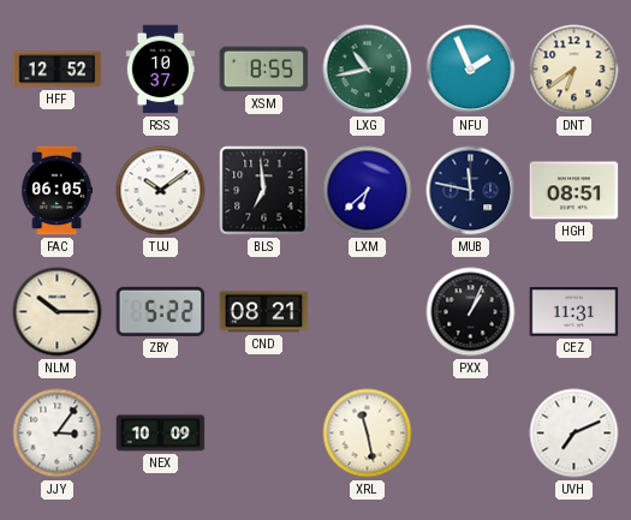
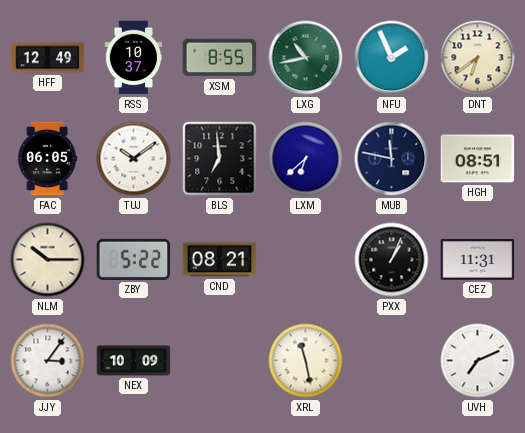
HFF: 12:52 -> 12:49
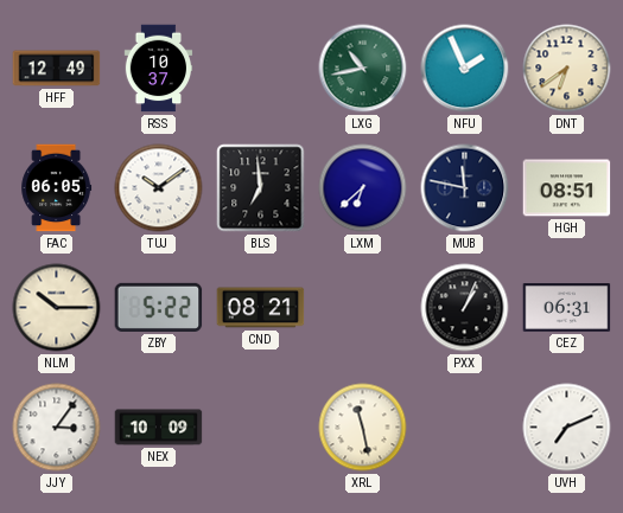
XSM: 8:55 -> none
CEZ: 11:31 -> 06:31
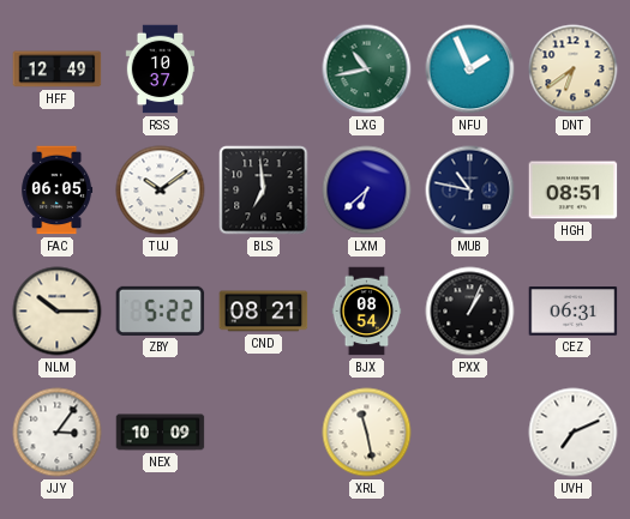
MUB: 11:47 -> 10:47
BJX: none -> 08:54
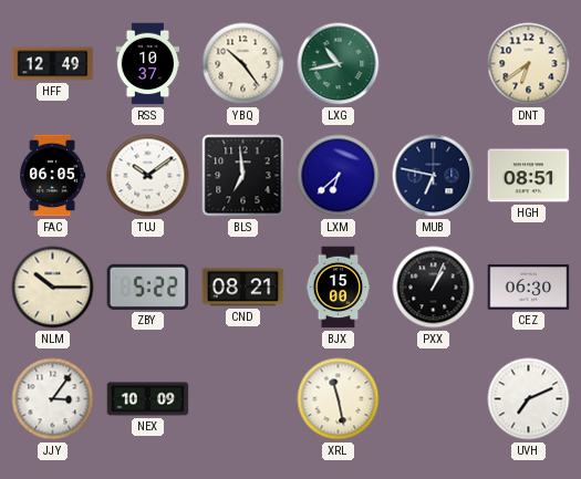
YBQ: none -> 10:24
NFU: 1:56 -> none
MUB: 10:47 -> 6:47
BJX: 08:54 -> 15:00
CEZ: 06:31 -> 06:30
